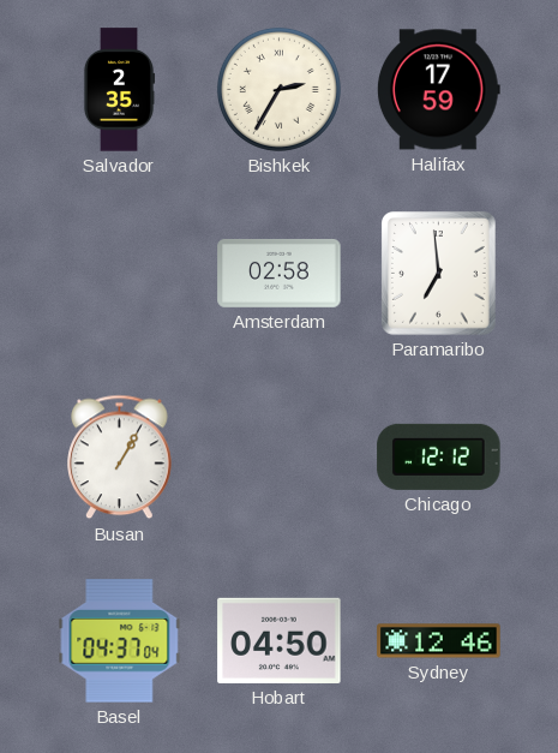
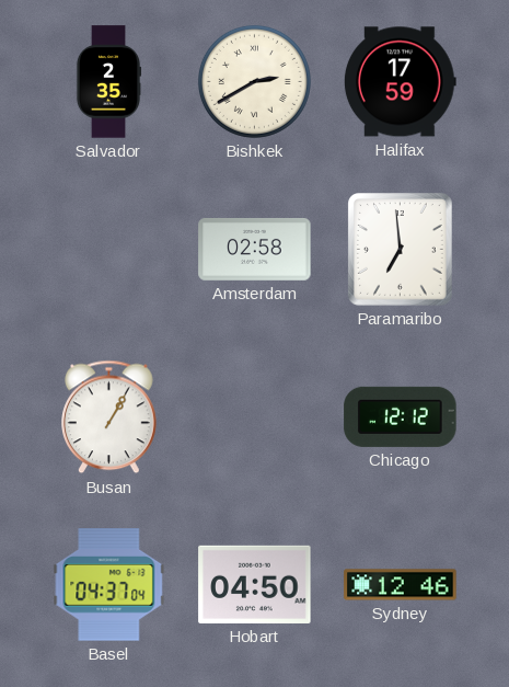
Bishkek: 2:35 -> 2:40
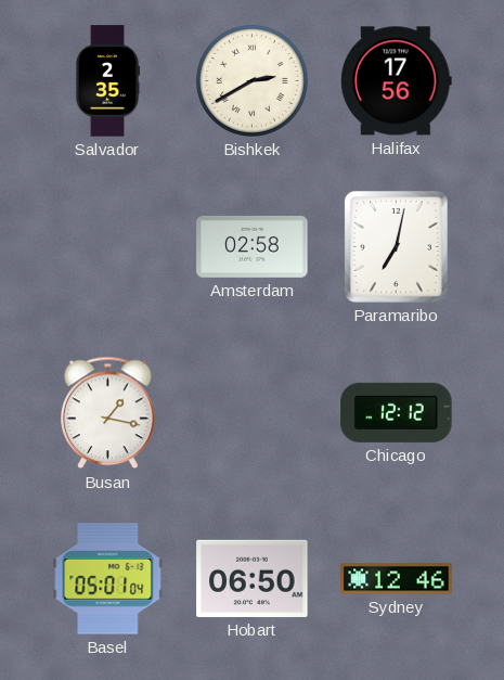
Halifax: 17:59 -> 17:56
Paramaribo: 6:59 -> 7:02
Busan: 1:05 -> 1:17
Basel: 04:37 -> 05:01
Hobart: 04:50 -> 06:50
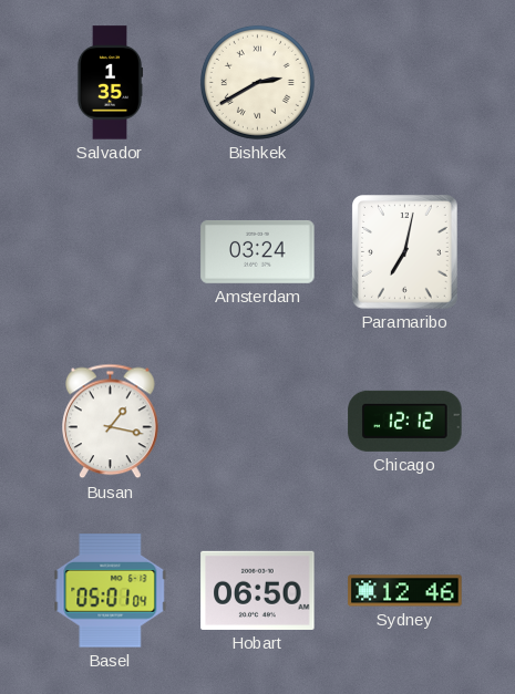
Salvador: 2:35 -> 1:35
Halifax: 17:56 -> none
Amsterdam: 02:58 -> 03:24
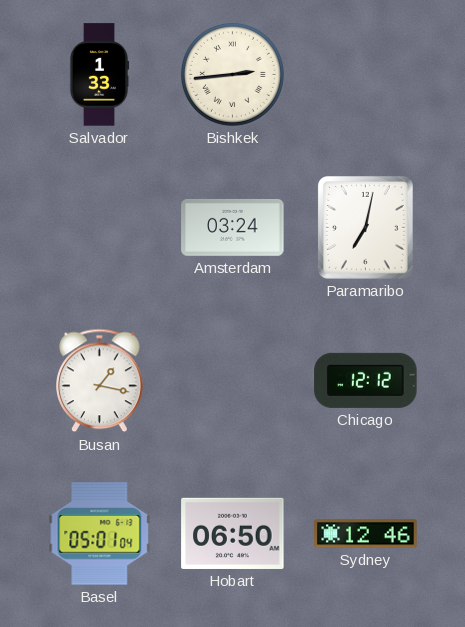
Salvador: 1:35 -> 1:33
Bishkek: 2:40 -> 2:44
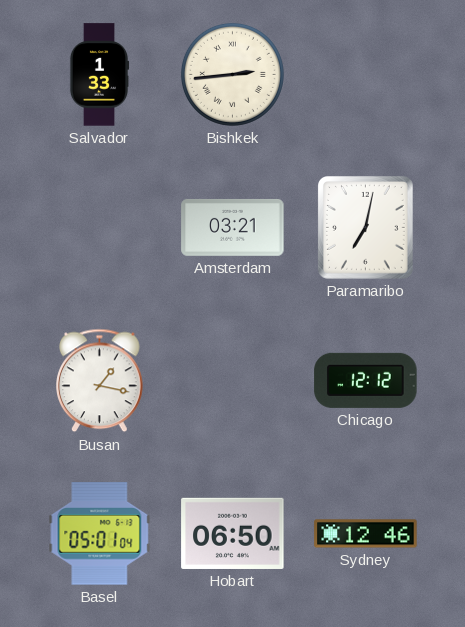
Amsterdam: 03:24 -> 03:21
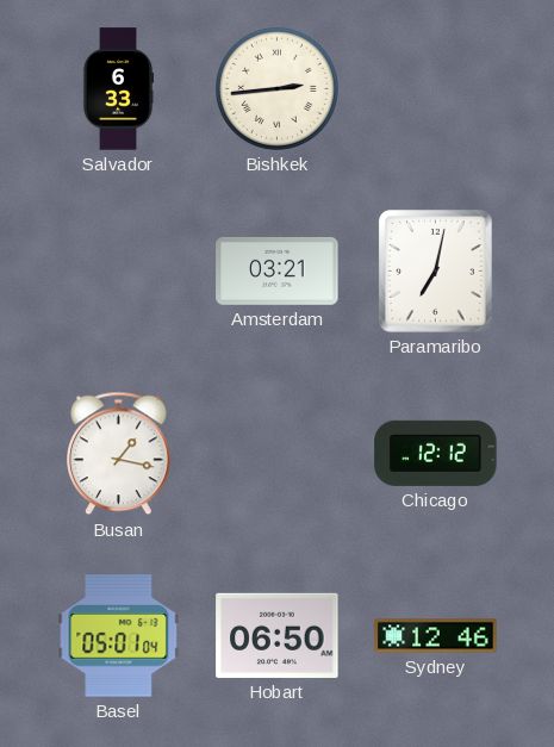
Salvador: 1:33 -> 6:33
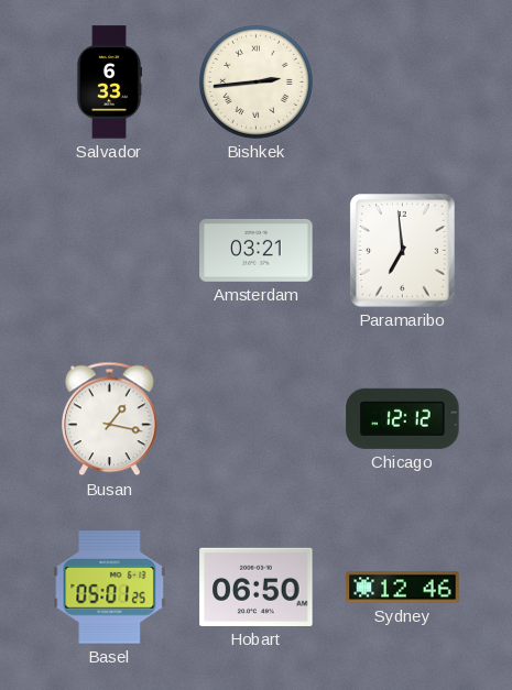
Paramaribo: 7:02 -> 6:59
Basel: 05:01:04 -> 05:01:25
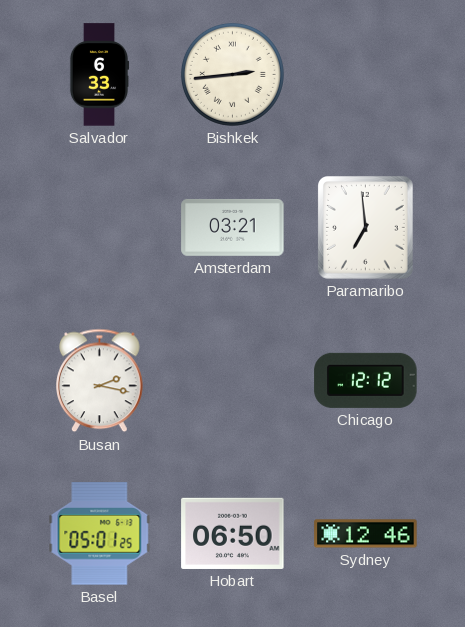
Busan: 1:17 -> 2:17
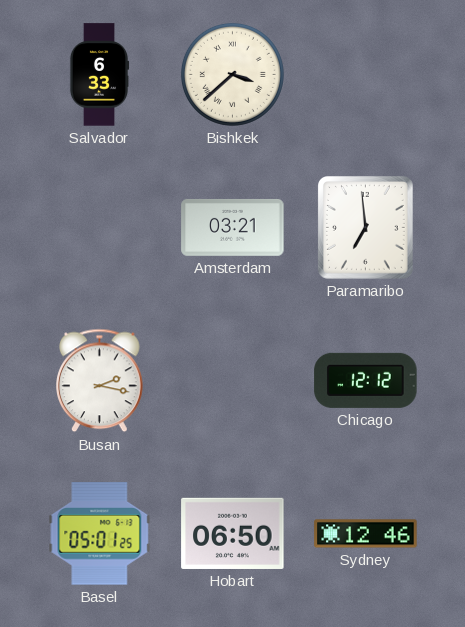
Bishkek: 2:44 -> 3:38
